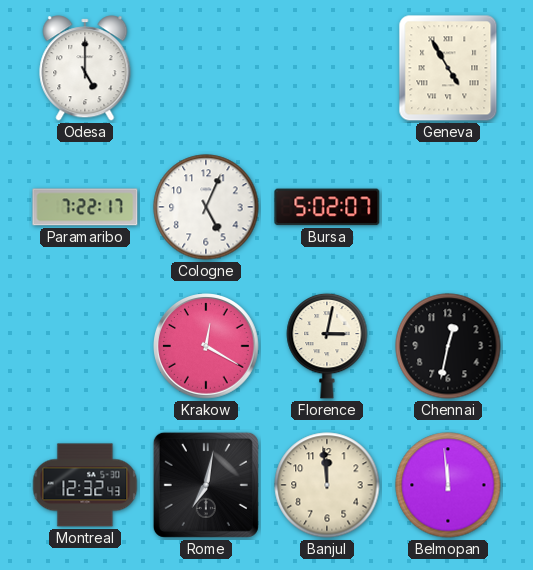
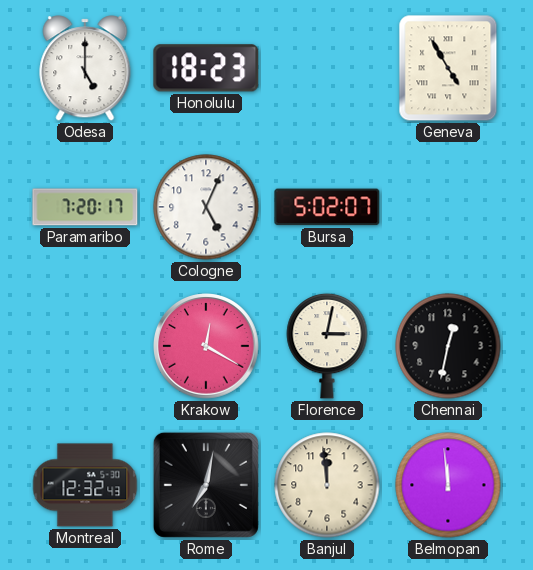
Honolulu: none -> 18:23
Paramaribo: 7:22 -> 7:20
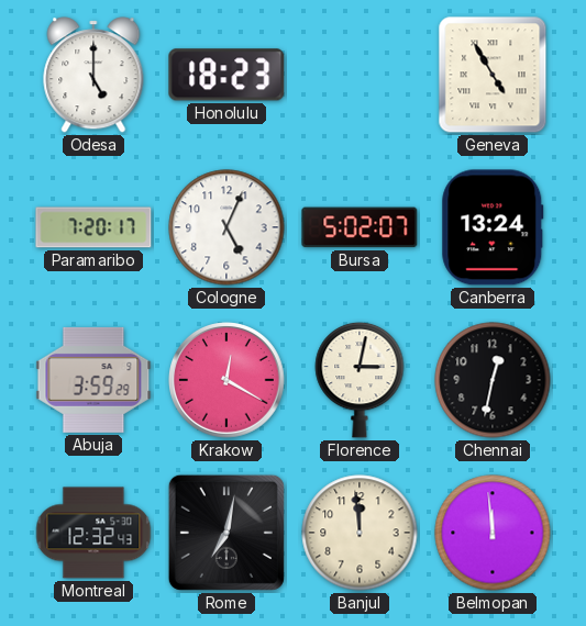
Canberra: none -> 13:24
Abuja: none -> 3:59
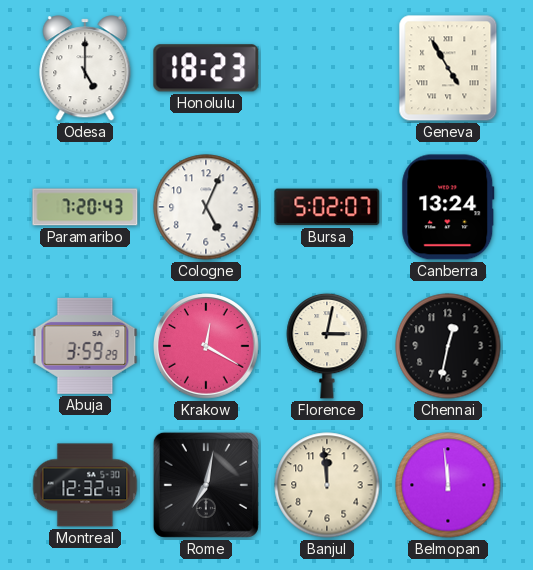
Paramaribo: 7:20:17 -> 7:20:43
